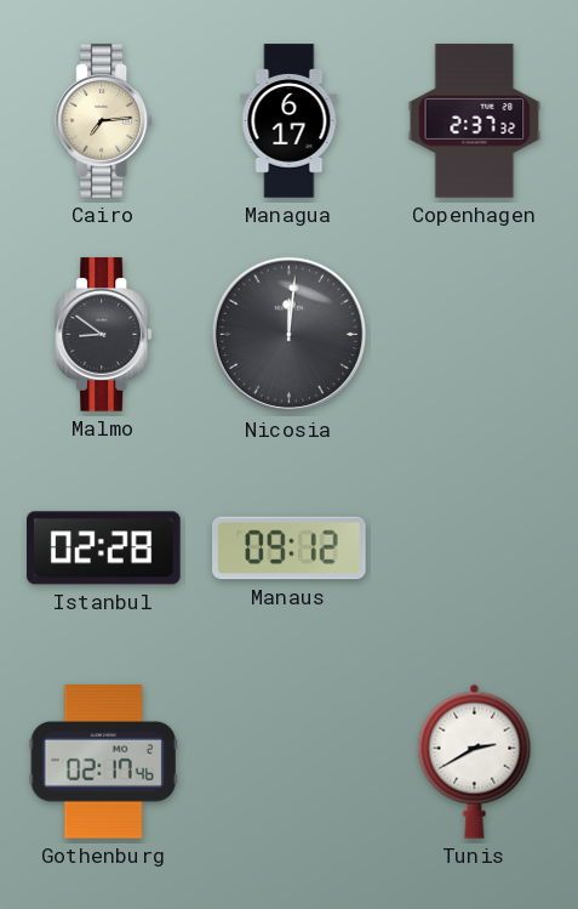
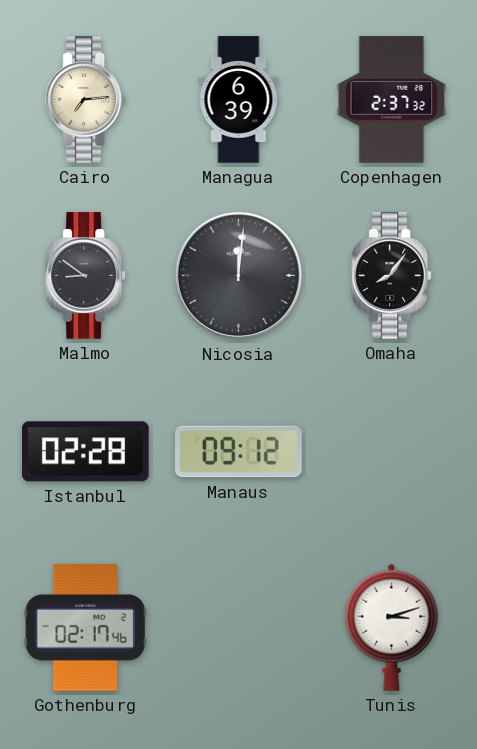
Managua: 6:17 -> 6:39
Omaha: none -> 8:06
Tunis: 2:40 -> 3:12
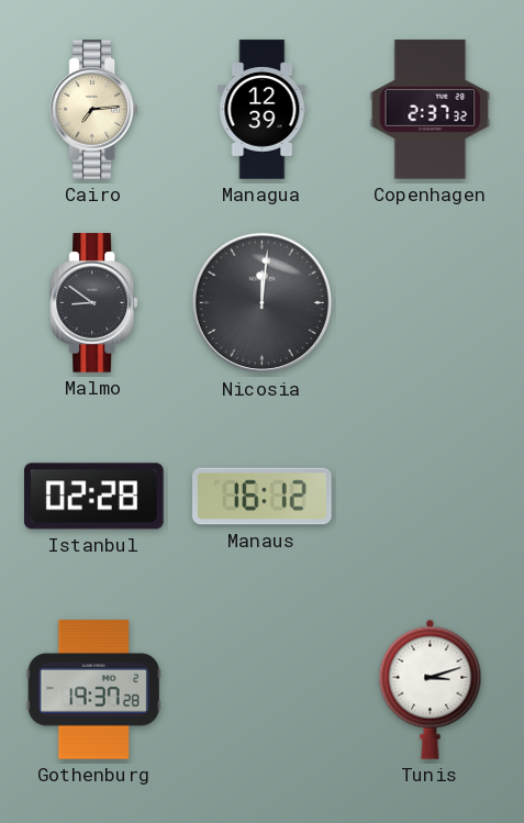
Managua: 6:39 -> 12:39
Omaha: 8:06 -> none
Manaus: 09:12 -> 16:12
Gothenburg: 02:17 -> 19:37
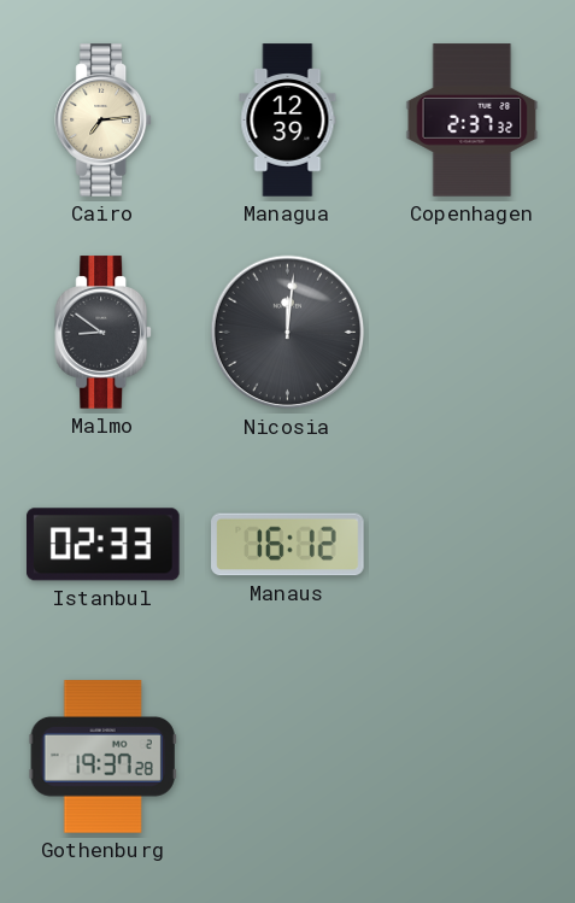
Istanbul: 02:28 -> 02:33
Tunis: 3:12 -> none
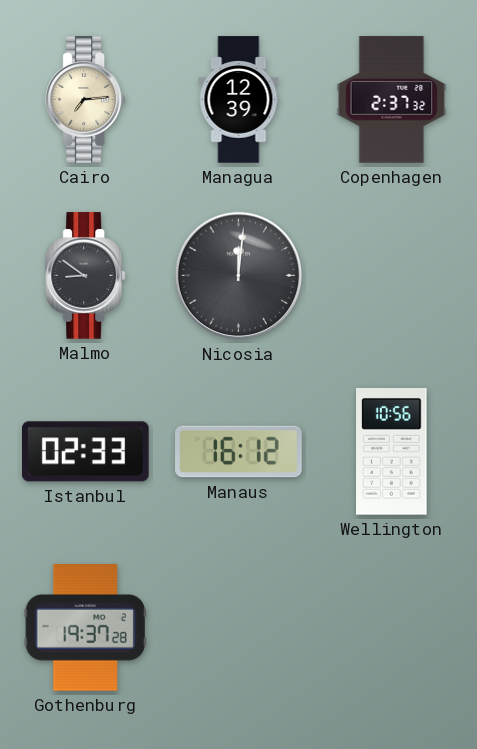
Wellington: none -> 10:56
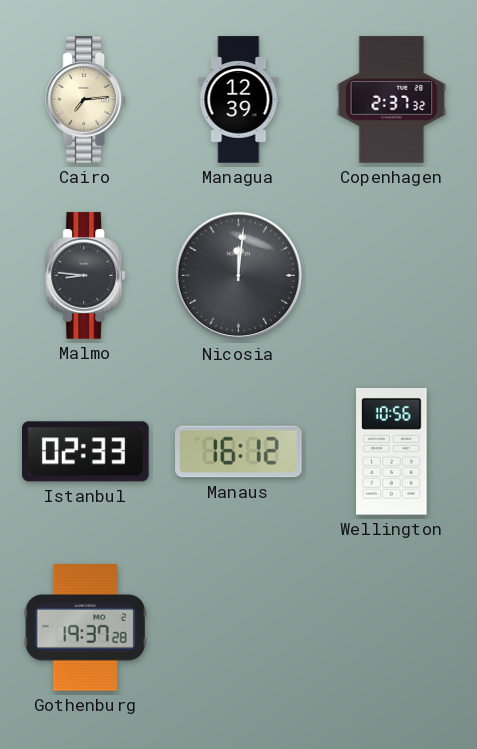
Malmo: 8:51 -> 8:46
